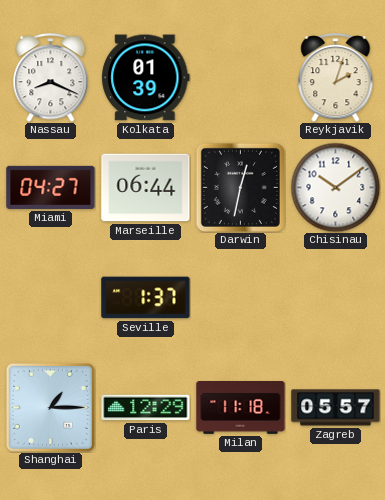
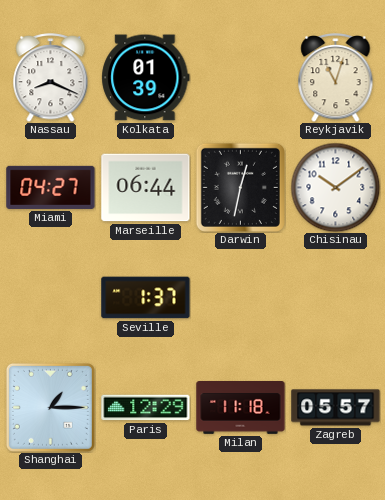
Reykjavik: 2:03 -> 11:03
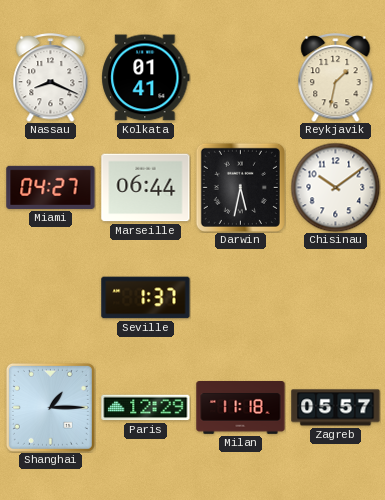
Kolkata: 01:39 -> 01:41
Reykjavik: 11:03 -> 1:32
Darwin: 12:32 -> 5:32
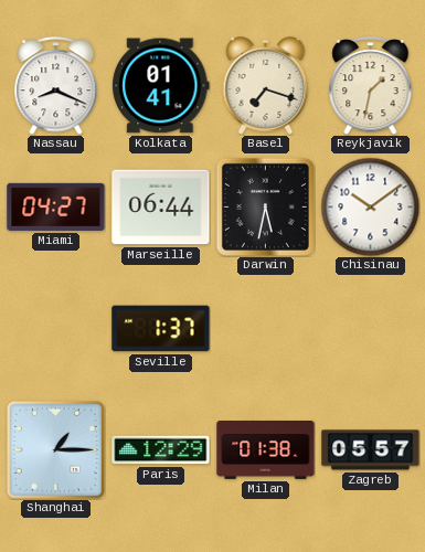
Basel: none -> 7:18
Milan: 11:18 -> 01:38
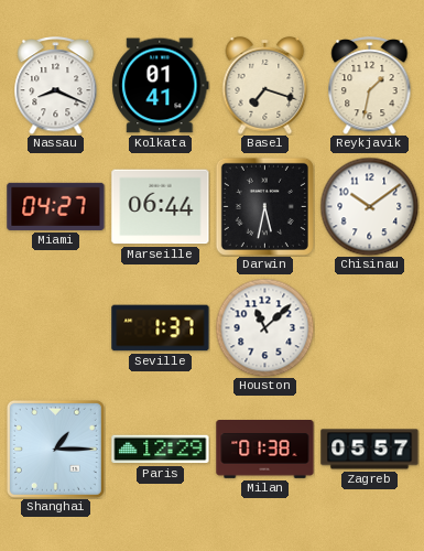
Houston: none -> 11:08
